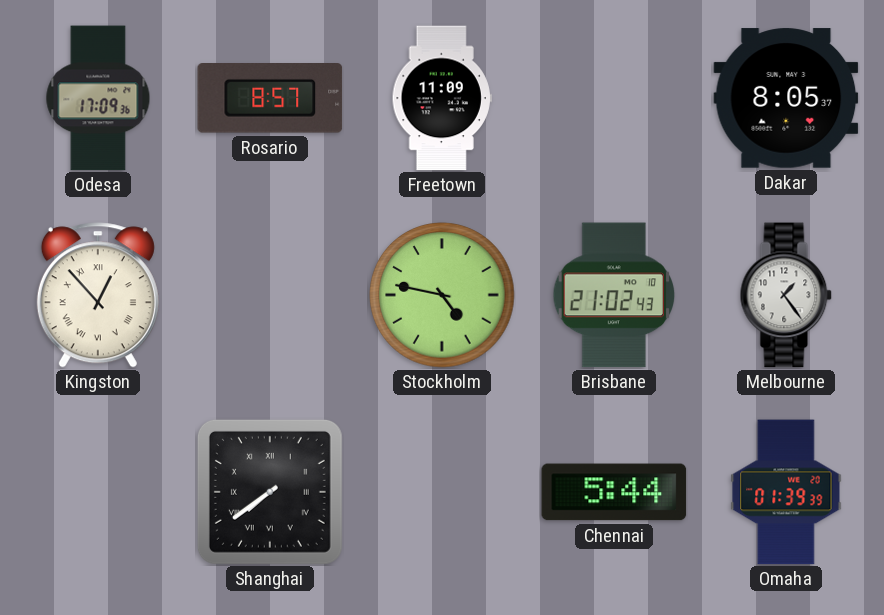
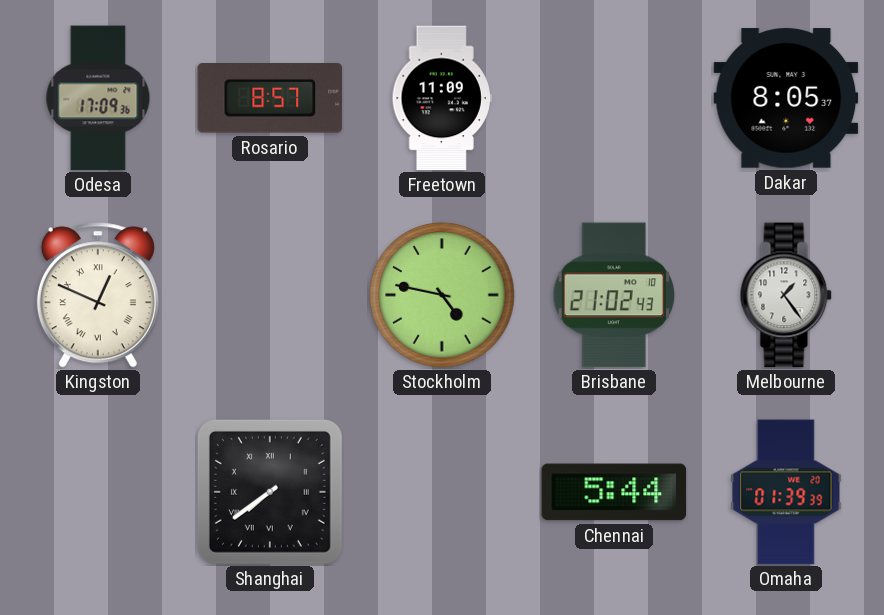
Kingston: 12:53 -> 12:49
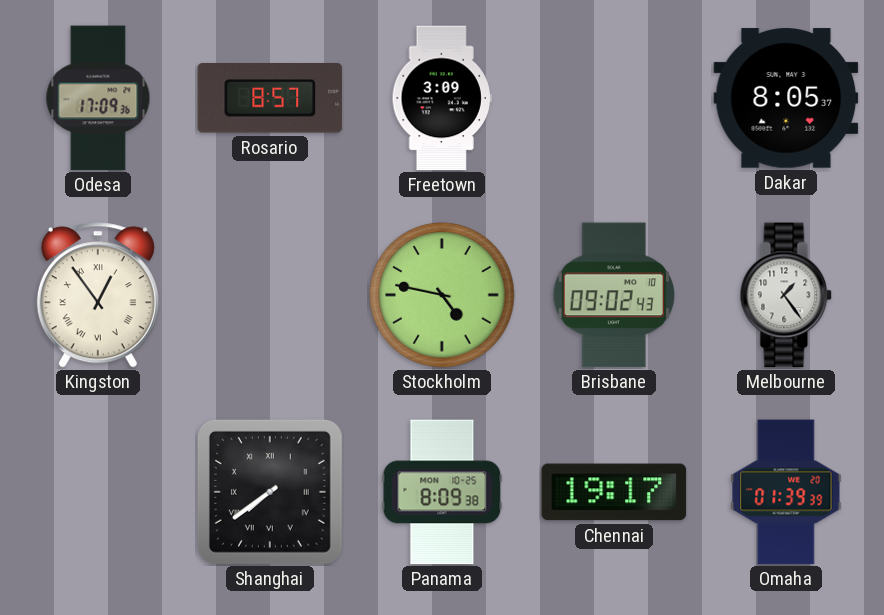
Freetown: 11:09 -> 3:09
Kingston: 12:49 -> 12:54
Brisbane: 21:02 -> 09:02
Panama: none -> 8:09
Chennai: 5:44 -> 19:17
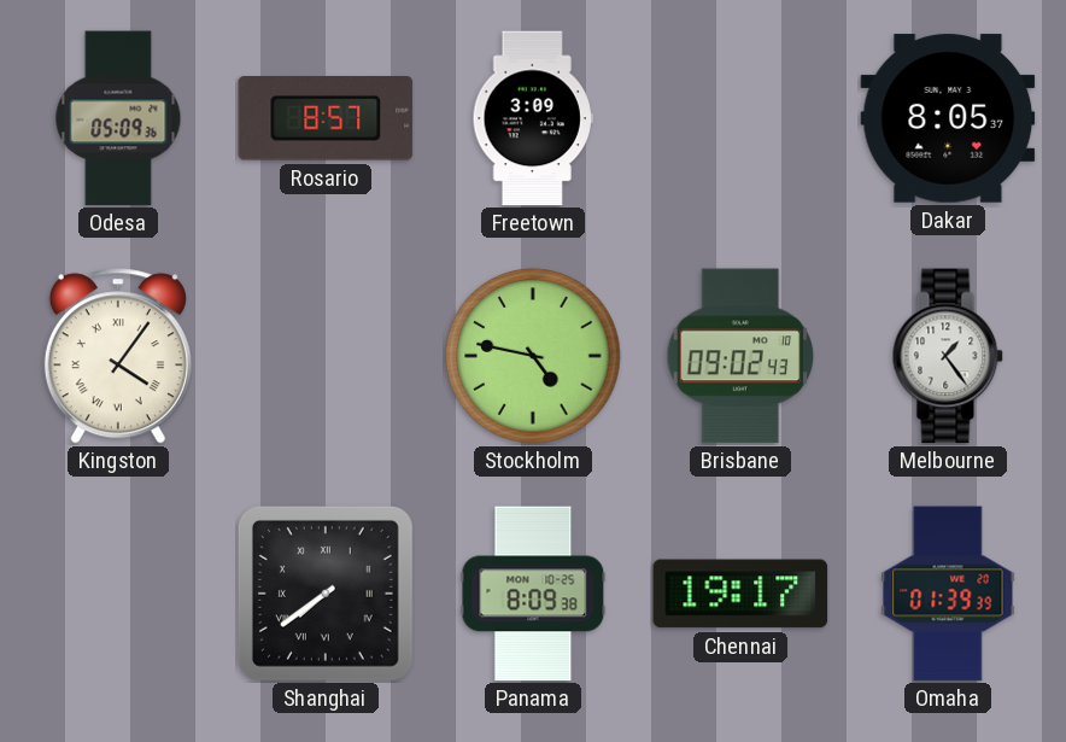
Odesa: 17:09 -> 05:09
Kingston: 12:54 -> 4:06
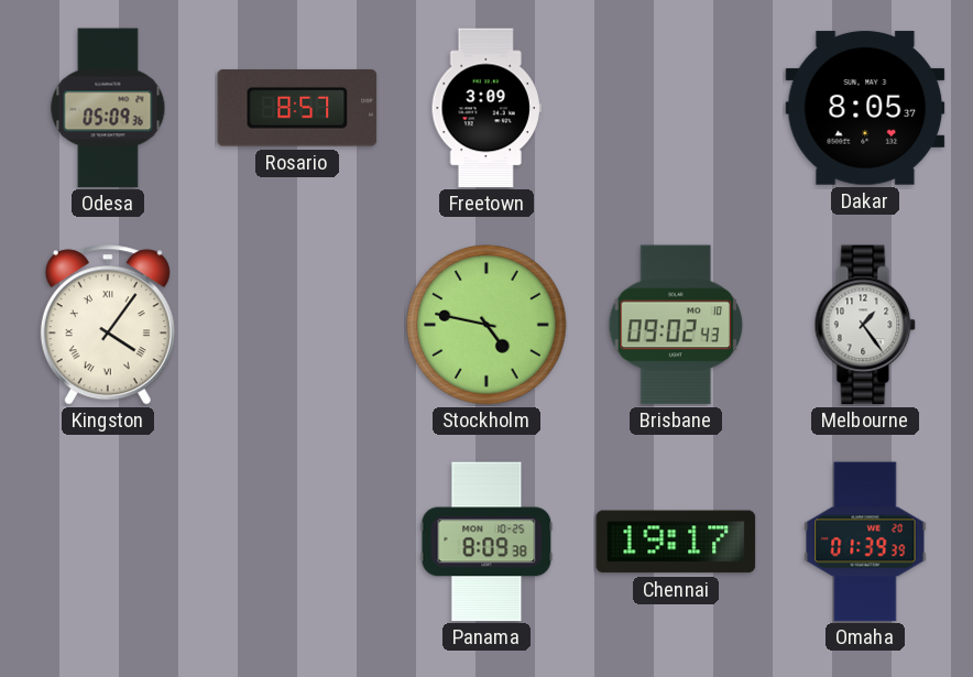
Shanghai: 7:39 -> none
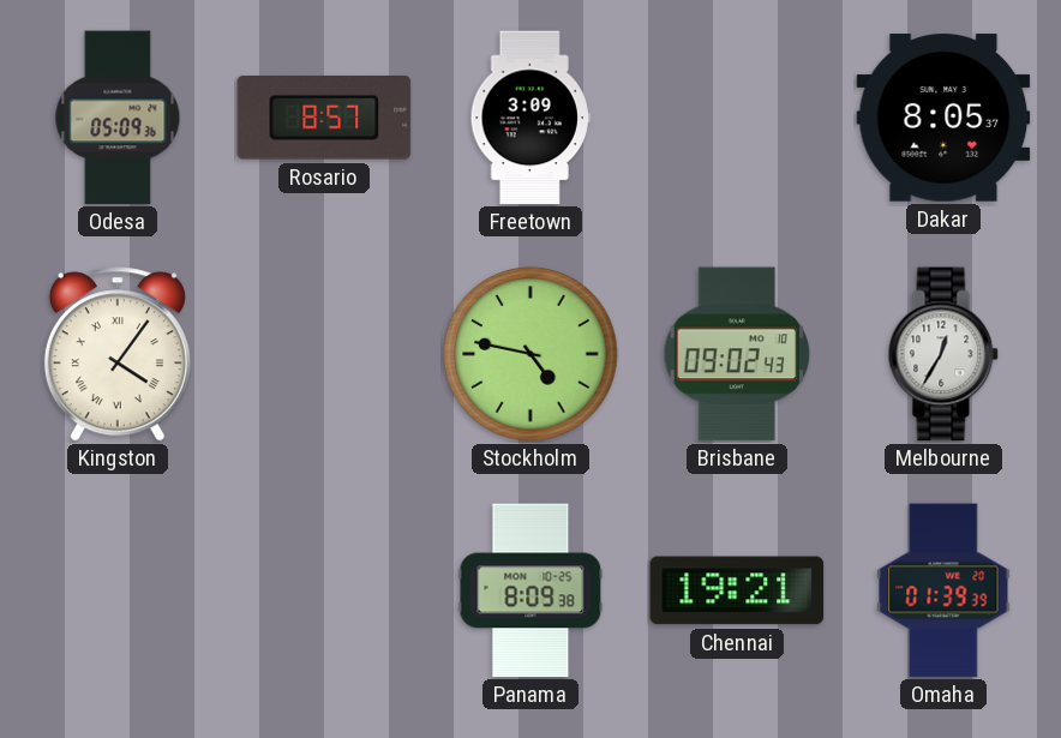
Melbourne: 1:24 -> 12:35
Chennai: 19:17 -> 19:21
